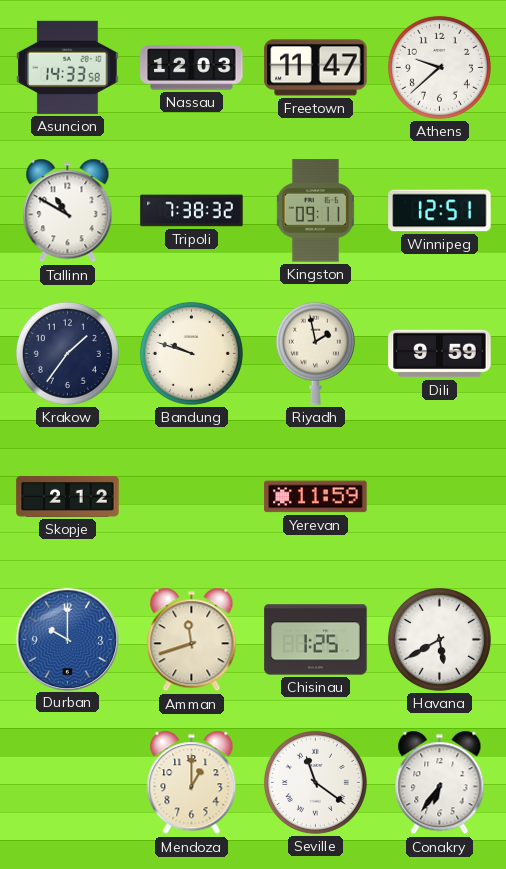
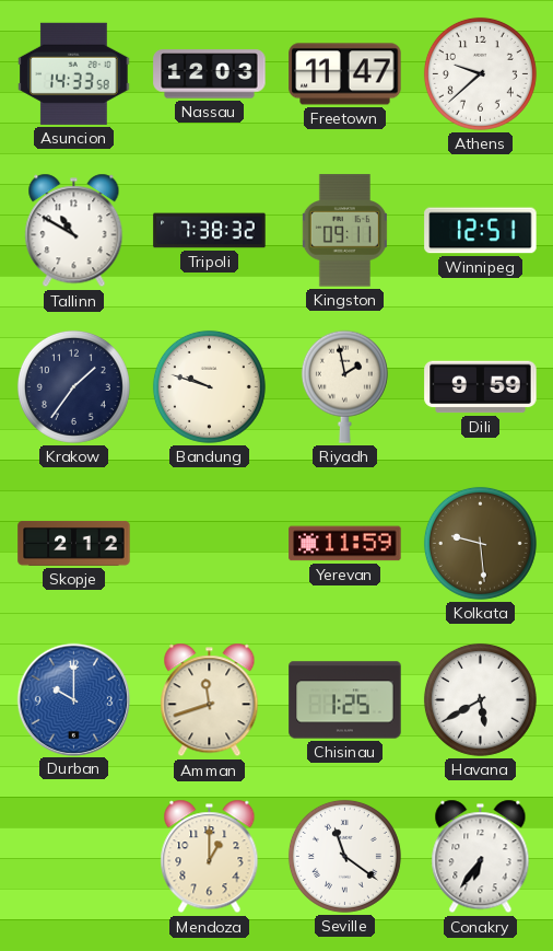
Kolkata: none -> 9:29
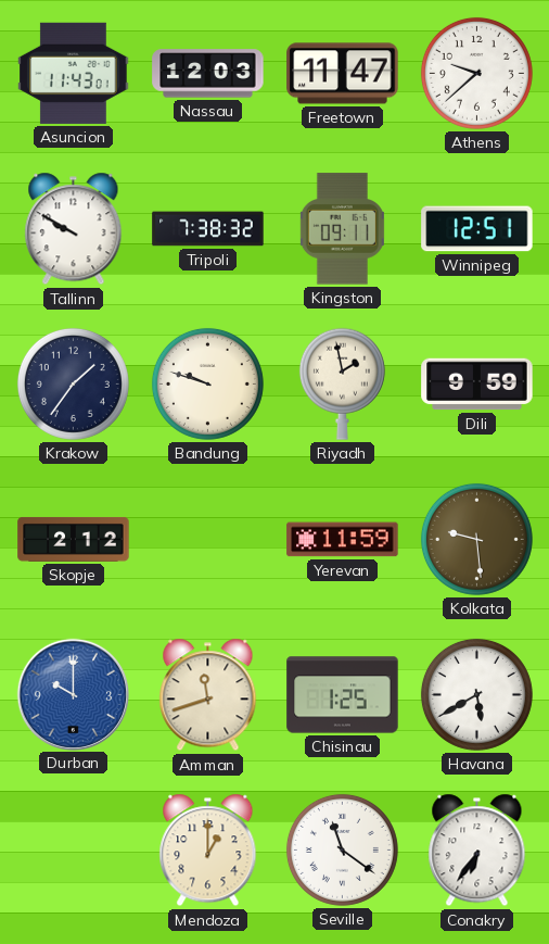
Asuncion: 14:33 -> 11:43
Tallinn: 10:50 -> 9:50
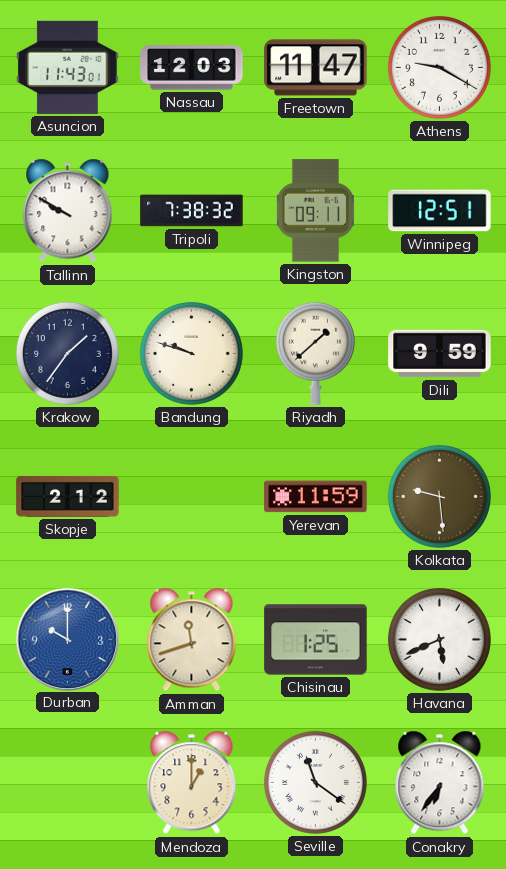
Athens: 9:38 -> 9:20
Riyadh: 1:58 -> 1:38
Havana: 5:40 -> 5:41
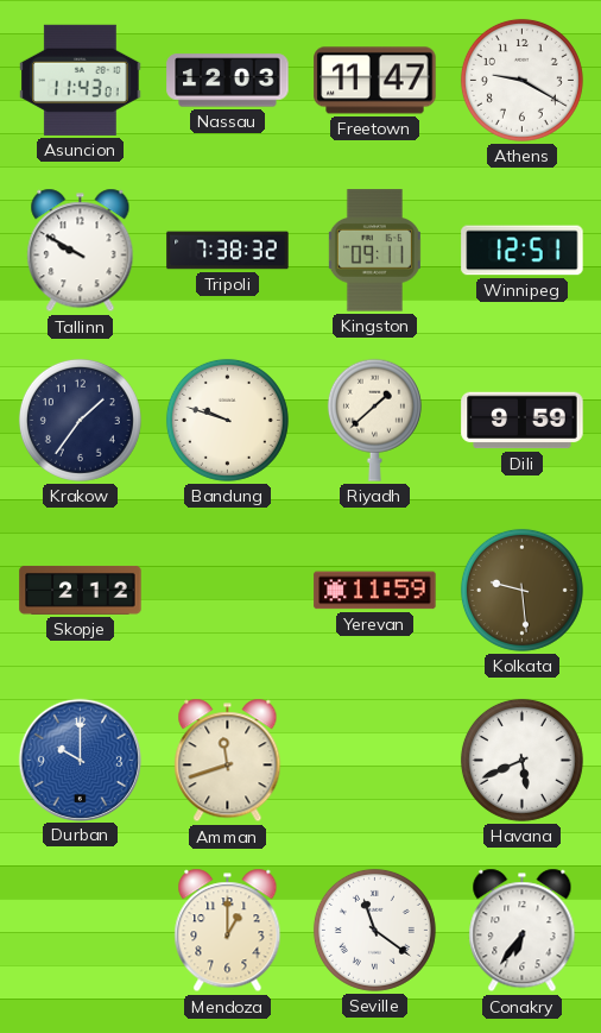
Chisinau: 1:25 -> none
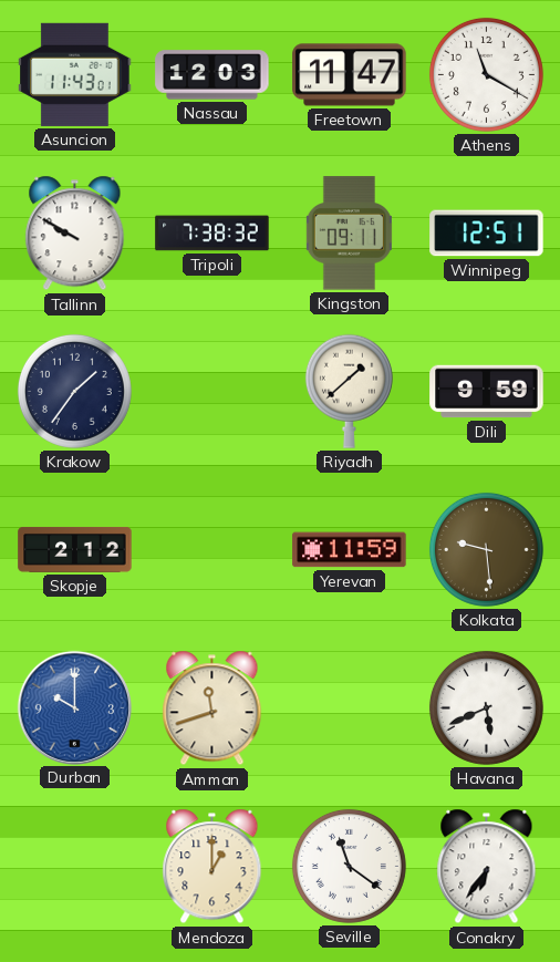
Athens: 9:20 -> 11:20
Bandung: 9:48 -> none
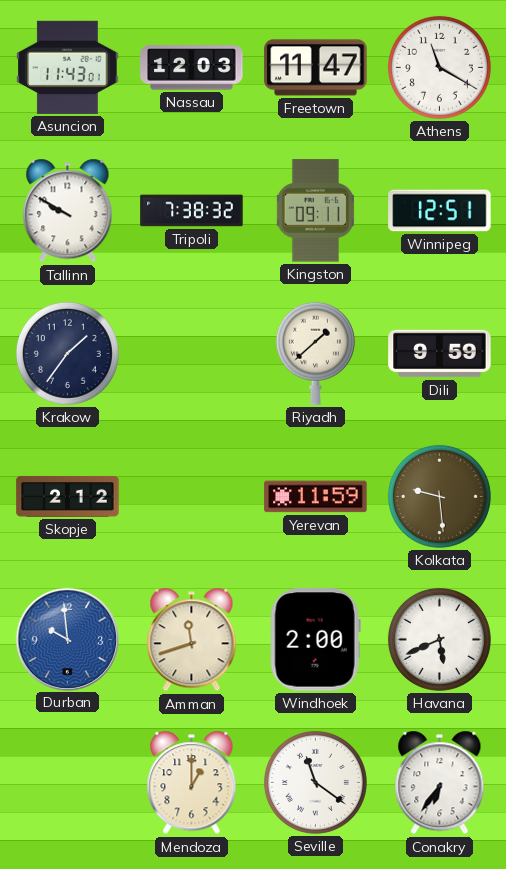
Durban: 10:00 -> 9:59
Windhoek: none -> 2:00
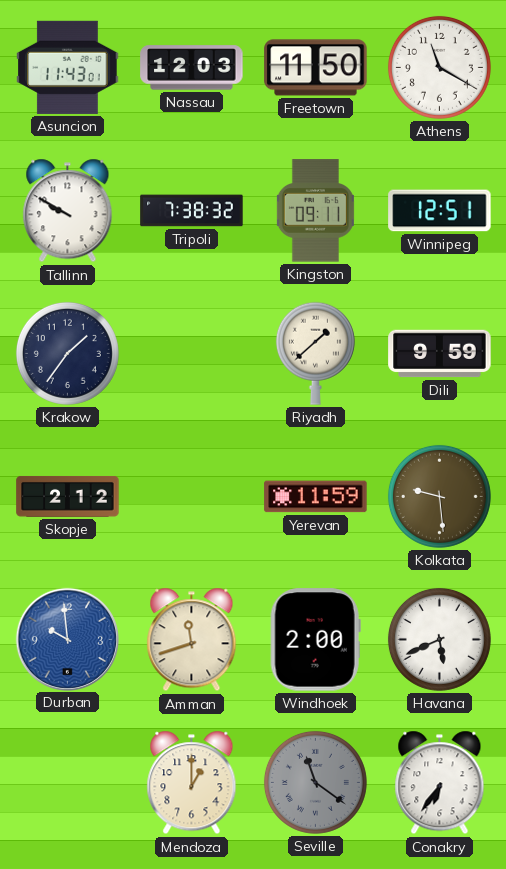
Freetown: 11:47 -> 11:50
Seville dial: white -> grey
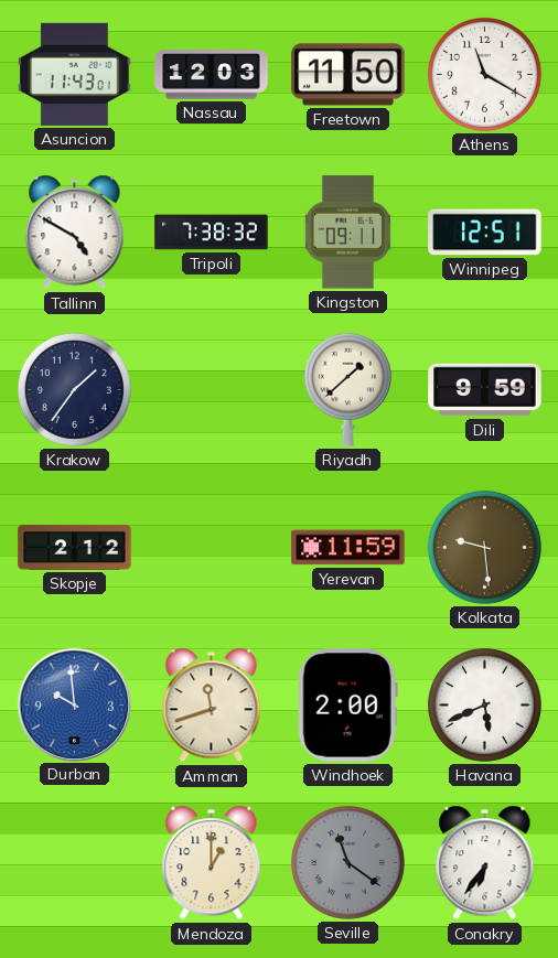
Tallinn: 9:50 -> 4:50
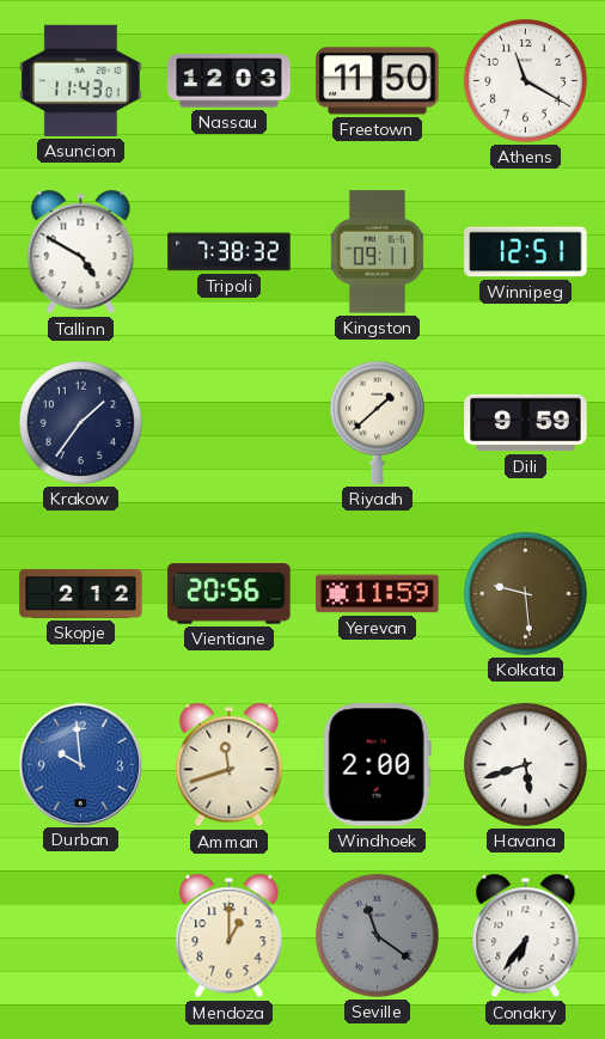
Vientiane: none -> 20:56
Havana: 5:41 -> 5:42
